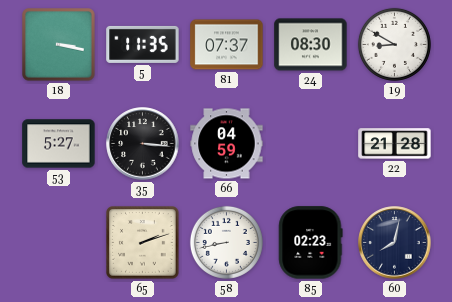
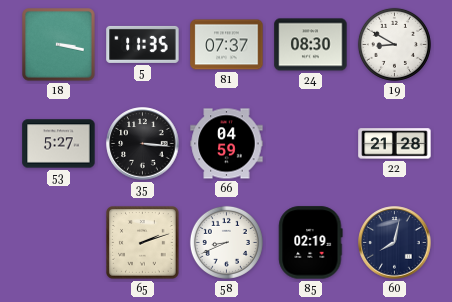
58: 8:43 -> 8:41
85: 02:23 -> 02:19
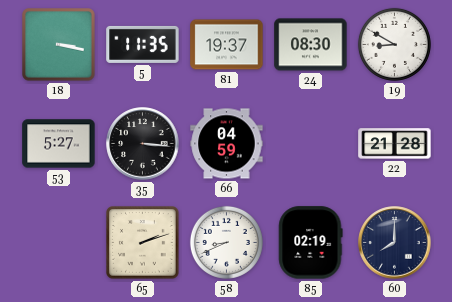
81: 07:37 -> 19:37
60: 8:02 -> 8:00
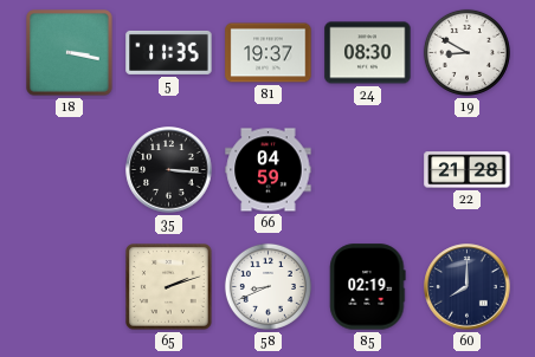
53: 5:27 -> none
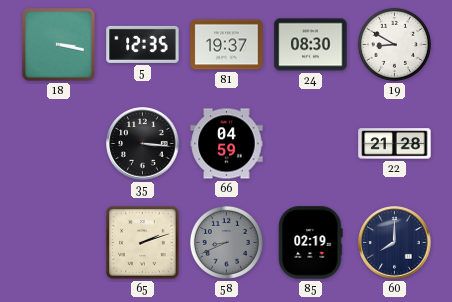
5: 11:35 -> 12:35
58 dial: white -> grey
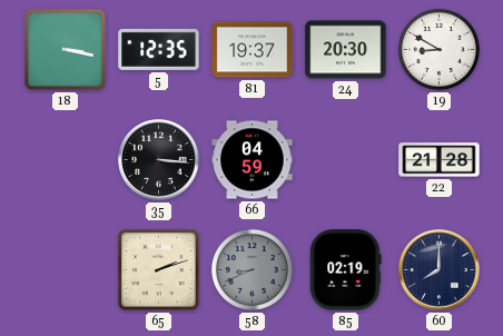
24: 08:30 -> 20:30
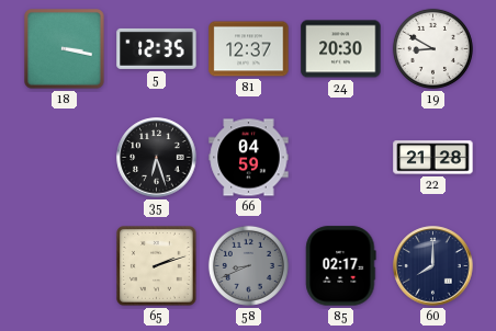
81: 19:37 -> 12:37
35: 3:16 -> 6:27
85: 02:19 -> 02:17
